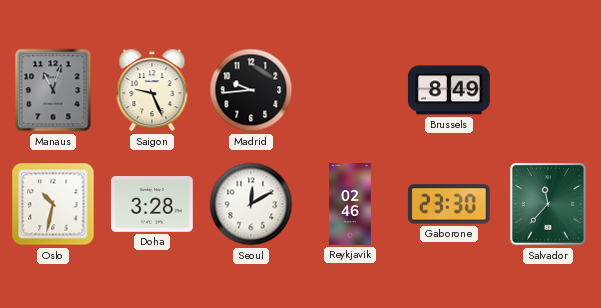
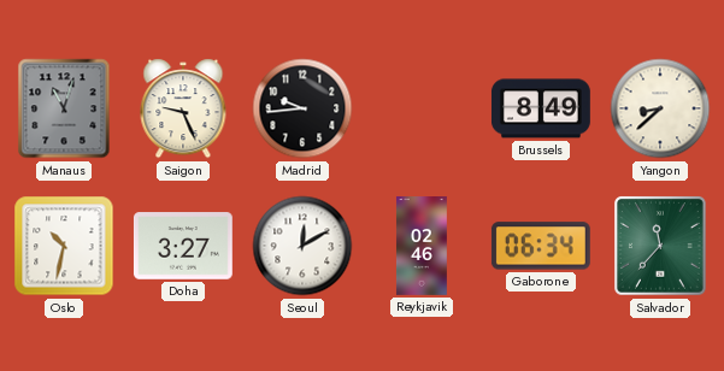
Yangon: none -> 8:38
Doha: 3:28 -> 3:27
Gaborone: 23:30 -> 06:34
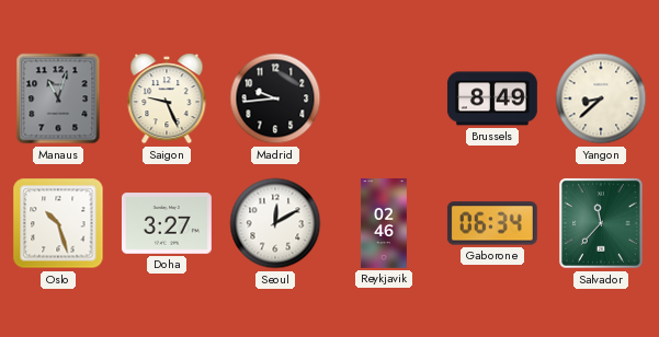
Oslo: 10:32 -> 10:27
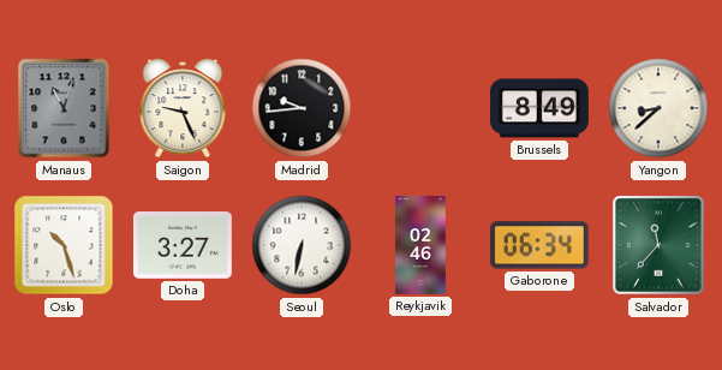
Seoul: 12:10 -> 6:32
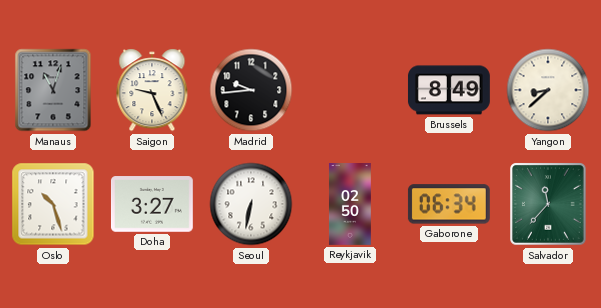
Reykjavik: 02:46 -> 02:50
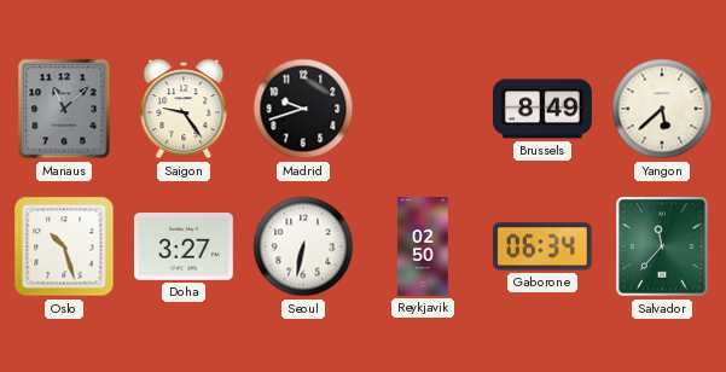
Manaus: 11:03 -> 11:08
Saigon: 9:26 -> 9:24
Madrid: 9:44 -> 9:42
Yangon: 8:38 -> 5:38
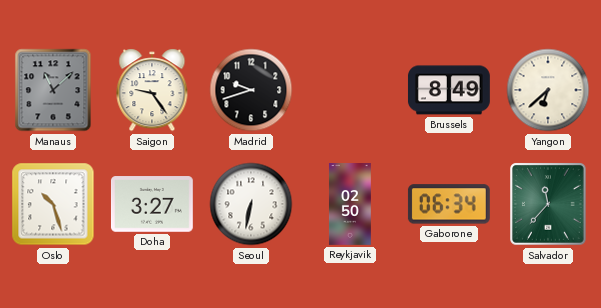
Yangon: 5:38 -> 6:38
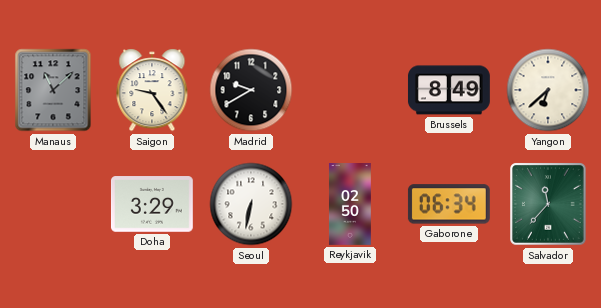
Madrid: 9:42 -> 9:40
Oslo: 10:27 -> none
Doha: 3:27 -> 3:29
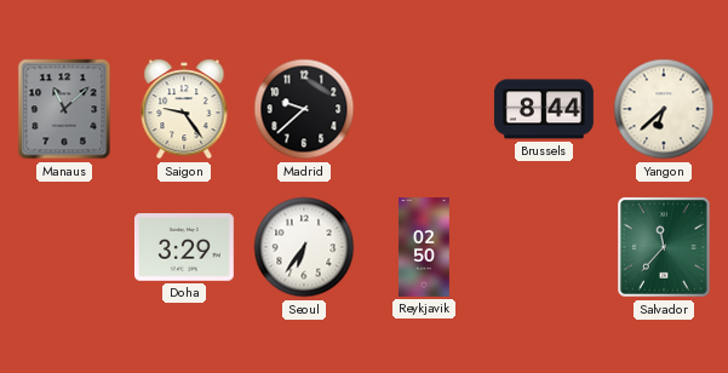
Madrid: 9:40 -> 9:38
Brussels: 8:49 -> 8:44
Seoul: 6:32 -> 6:36
Gaborone: 06:34 -> none
